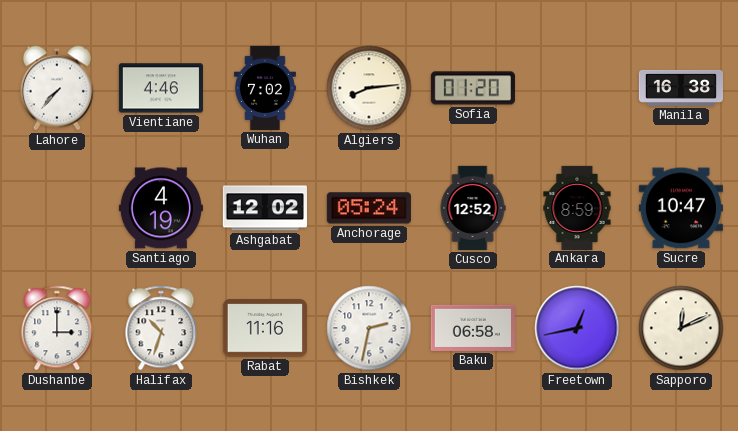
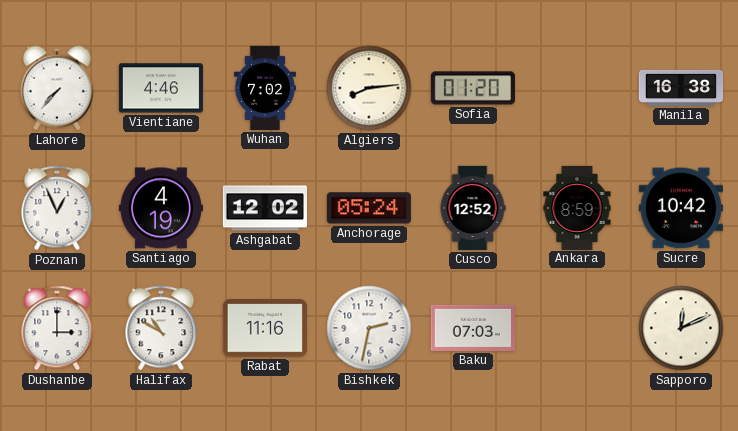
Poznan: none -> 12:56
Sucre: 10:47 -> 10:42
Halifax: 10:33 -> 10:50
Baku: 06:58 -> 07:03
Freetown: 12:43 -> none
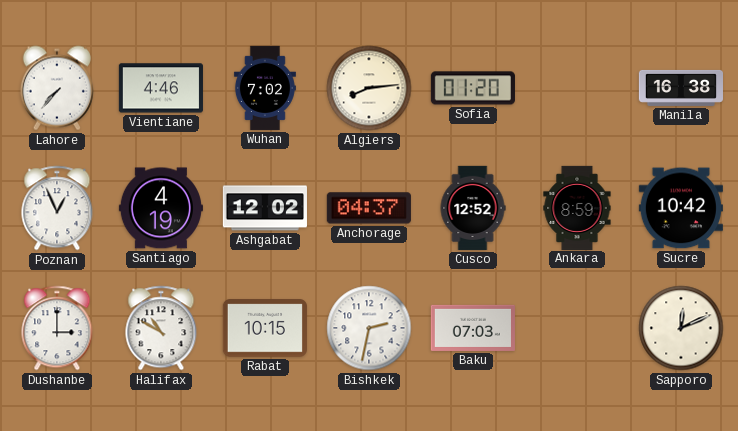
Anchorage: 05:24 -> 04:37
Rabat: 11:16 -> 10:15
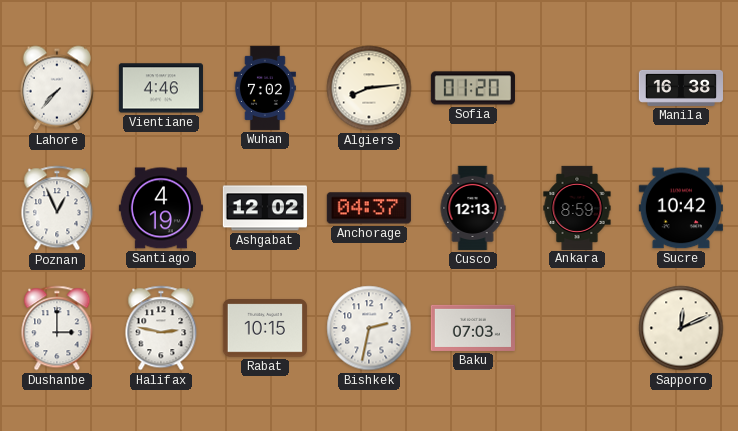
Cusco: 12:52 -> 12:13
Halifax: 10:50 -> 2:47
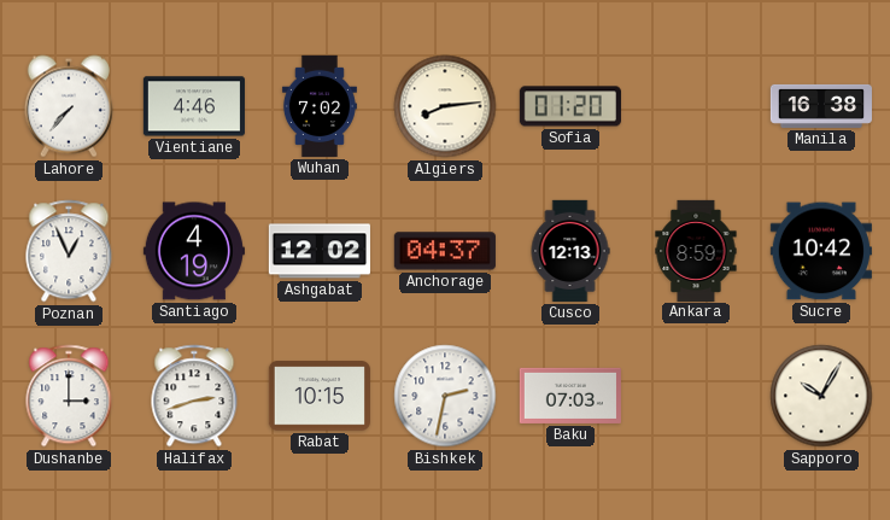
Halifax: 2:47 -> 2:42
Sapporo: 12:11 -> 10:05
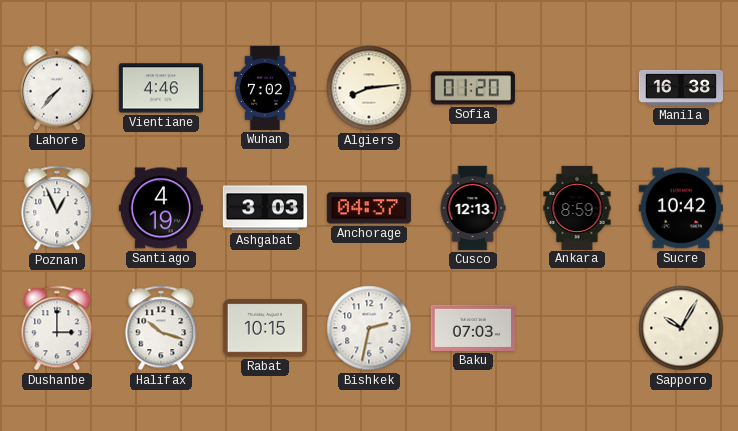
Ashgabat: 12:02 -> 3:03
Halifax: 2:42 -> 10:18
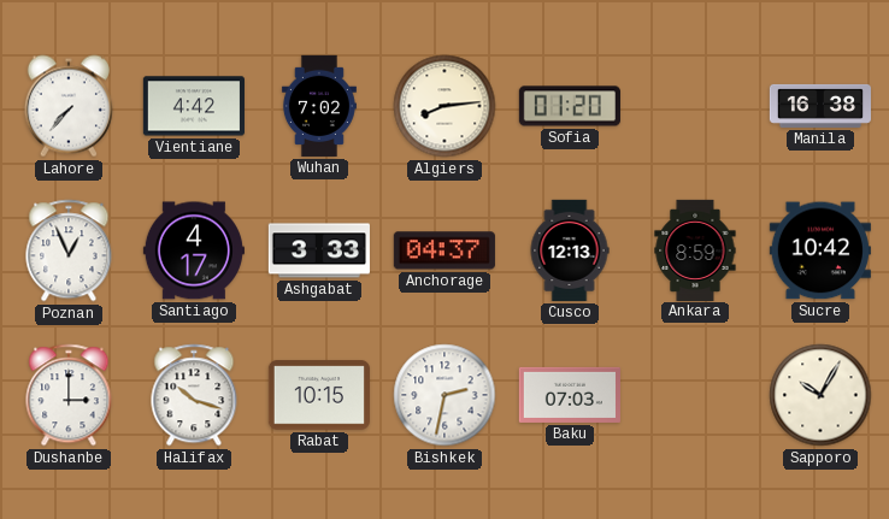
Vientiane: 4:46 -> 4:42
Santiago: 4:19 -> 4:17
Ashgabat: 3:03 -> 3:33
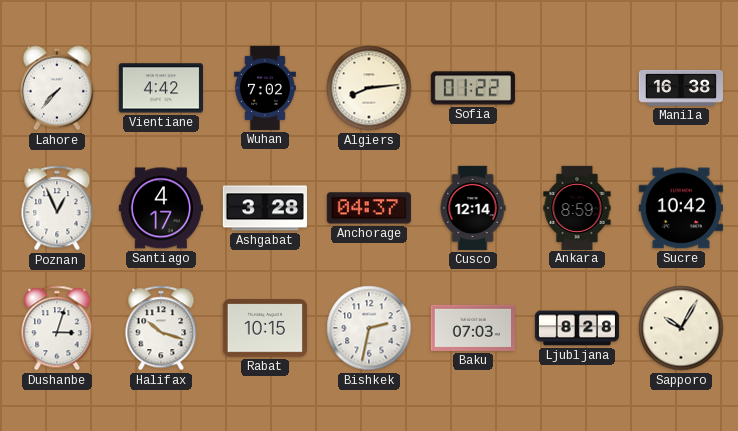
Sofia: 01:20 -> 01:22
Ashgabat: 3:33 -> 3:28
Cusco: 12:13 -> 12:14
Dushanbe: 3:00 -> 3:03
Ljubljana: none -> 8:28
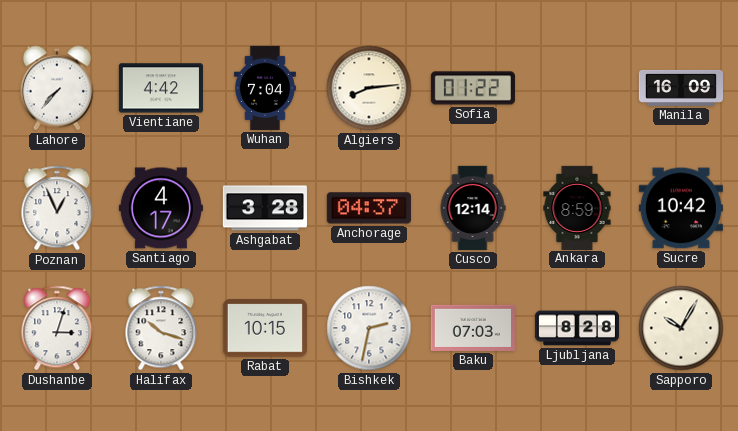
Wuhan: 7:02 -> 7:04
Manila: 16:38 -> 16:09
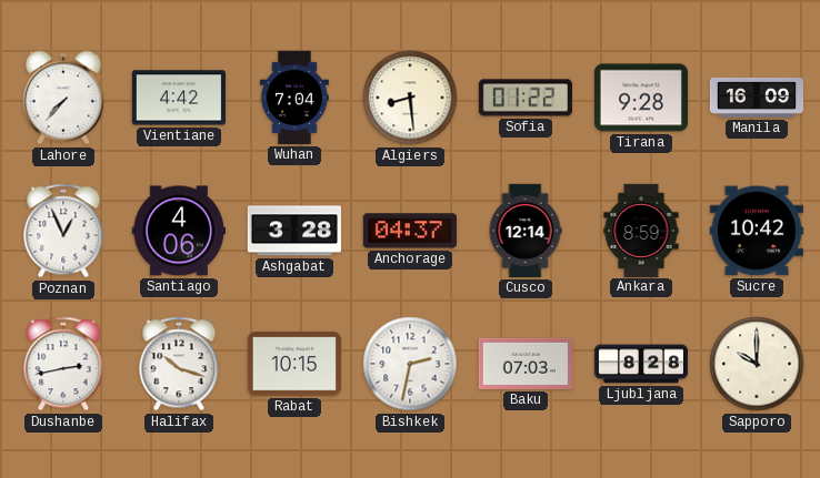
Algiers: 8:14 -> 8:29
Tirana: none -> 9:28
Santiago: 4:17 -> 4:06
Dushanbe: 3:03 -> 2:43
Sapporo: 10:05 -> 10:00
